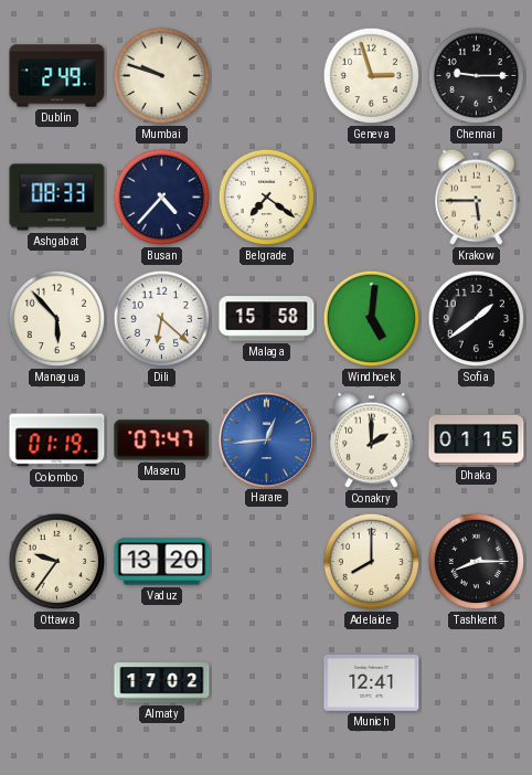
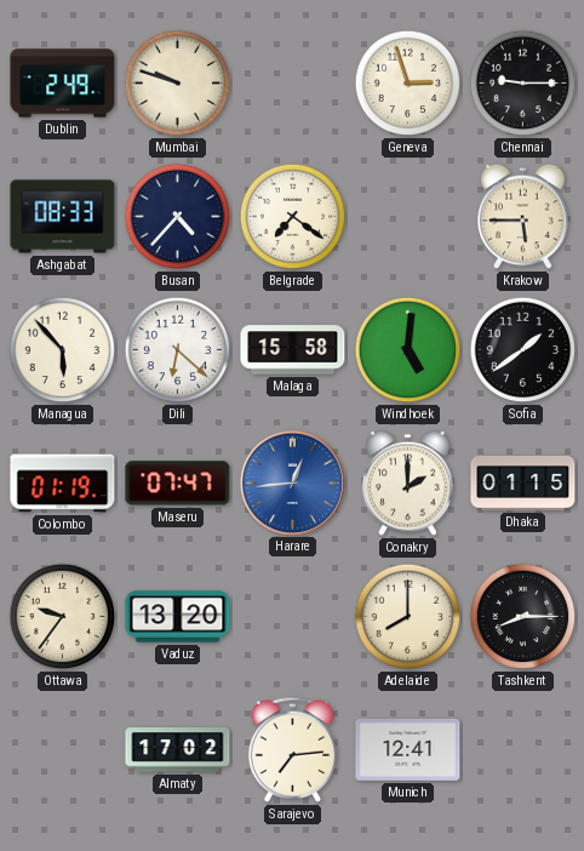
Sarajevo: none -> 7:14
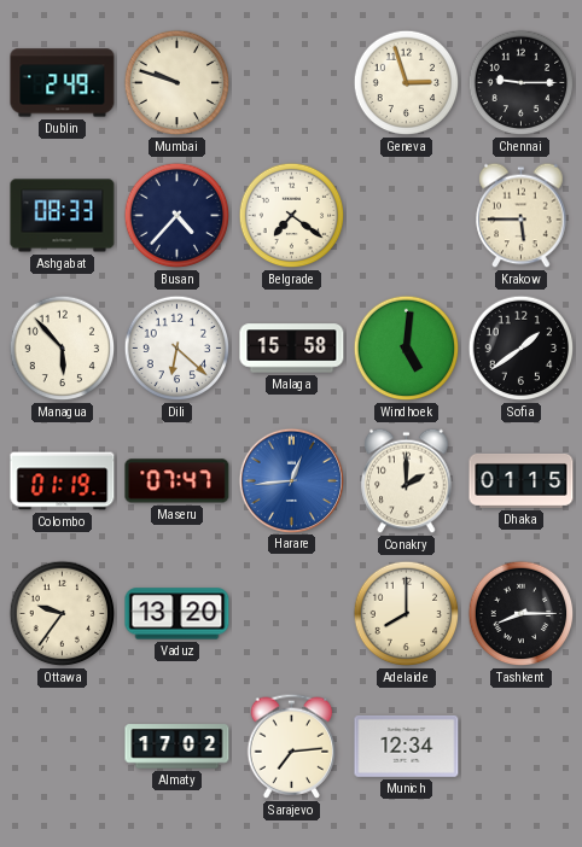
Munich: 12:41 -> 12:34
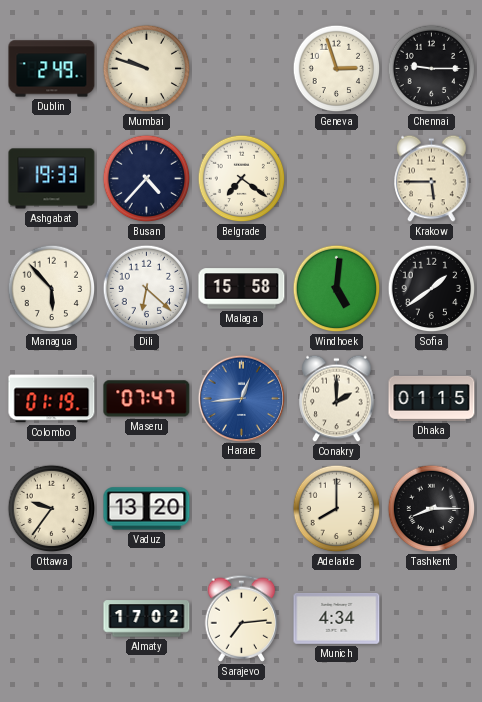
Ashgabat: 08:33 -> 19:33
Munich: 12:34 -> 4:34
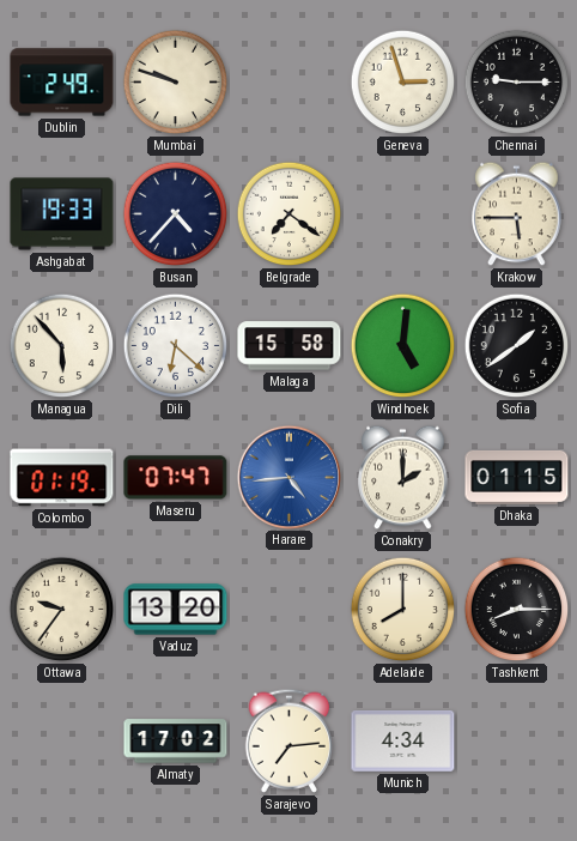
Harare: 12:44 -> 4:44
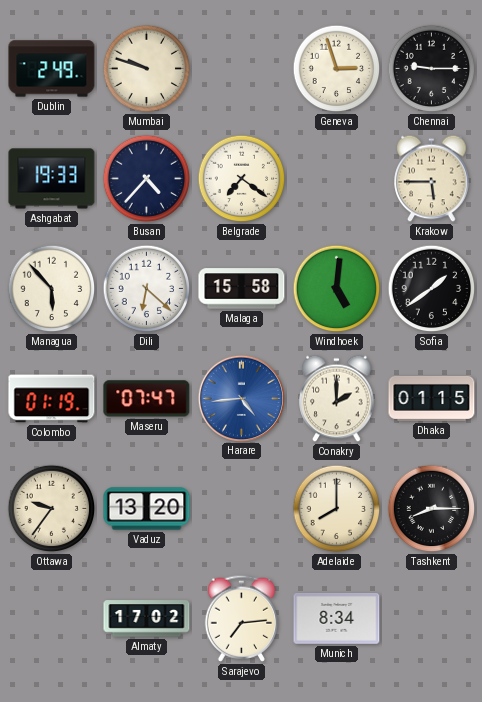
Munich: 4:34 -> 8:34
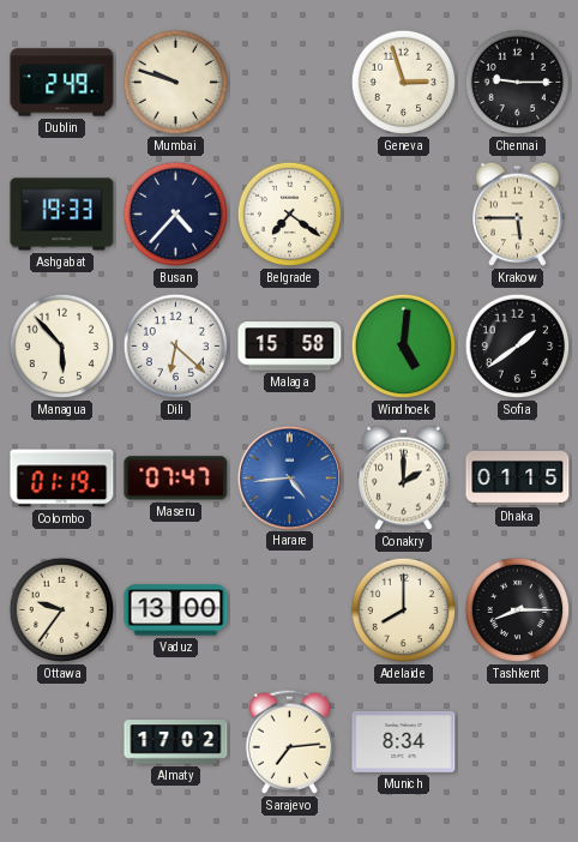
Vaduz: 13:20 -> 13:00
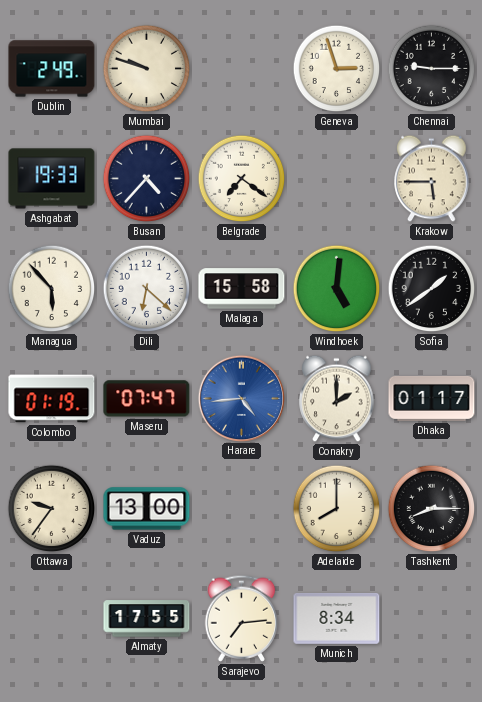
Dhaka: 01:15 -> 01:17
Almaty: 17:02 -> 17:55
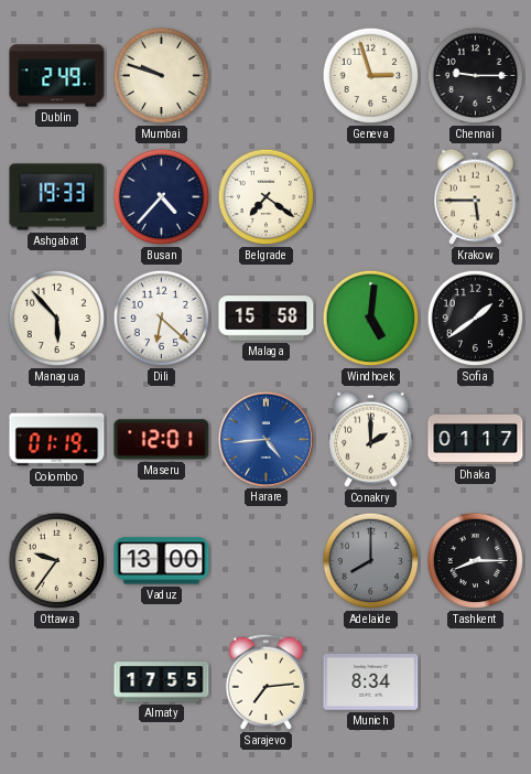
Maseru: 07:47 -> 12:01
Adelaide dial: cream -> grey
